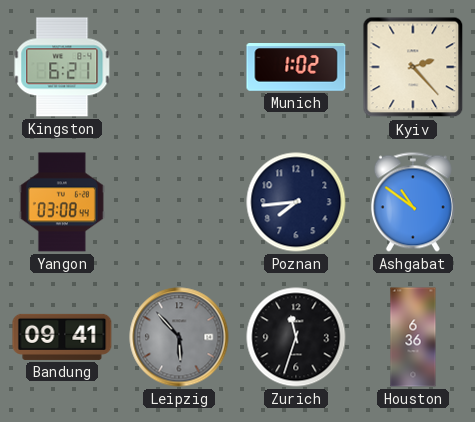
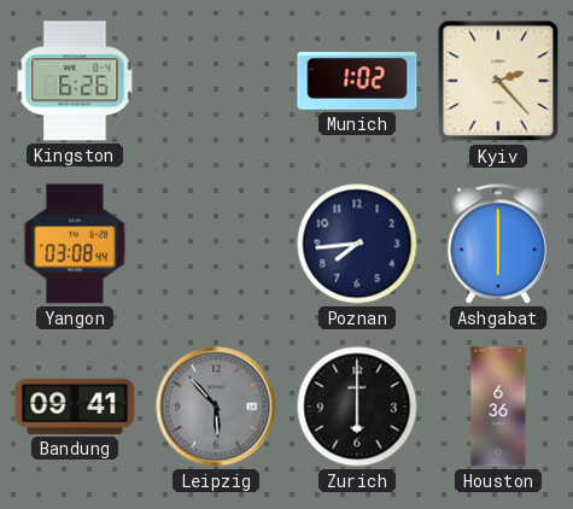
Kingston: 6:21 -> 6:26
Ashgabat: 10:51 -> 6:00
Zurich: 11:33 -> 6:00
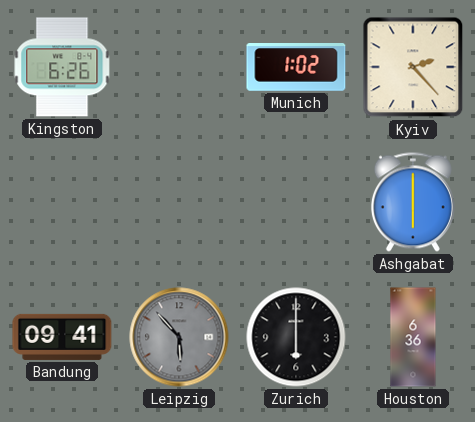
Yangon: 03:08 -> none
Poznan: 7:44 -> none
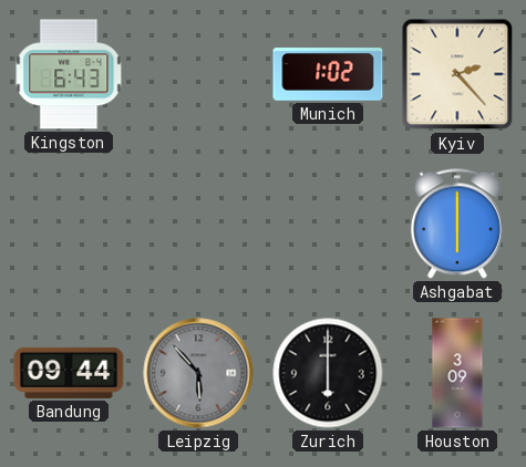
Kingston: 6:26 -> 6:43
Bandung: 09:41 -> 09:44
Houston: 6:36 -> 3:09
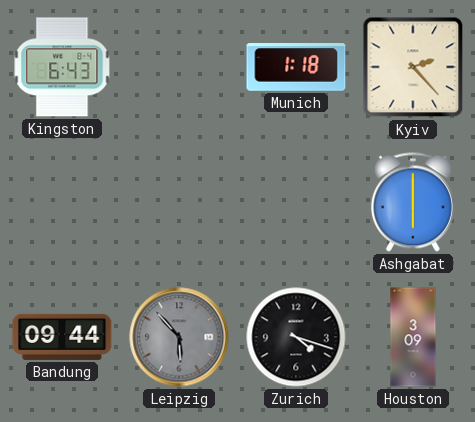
Munich: 1:02 -> 1:18
Zurich: 6:00 -> 4:18
